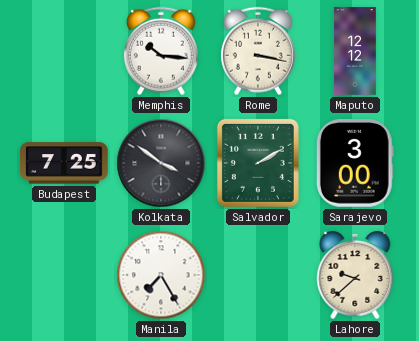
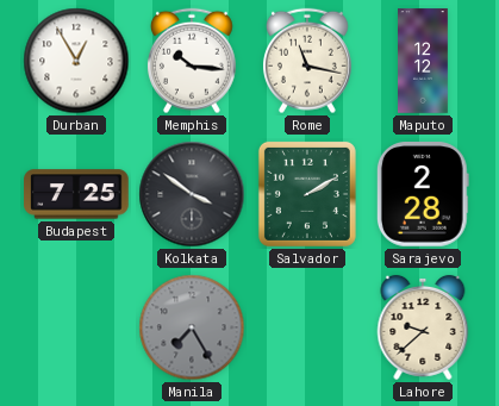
Durban: none -> 12:55
Rome: 3:17 -> 11:17
Sarajevo: 3:00 -> 2:28
Manila dial: white -> grey
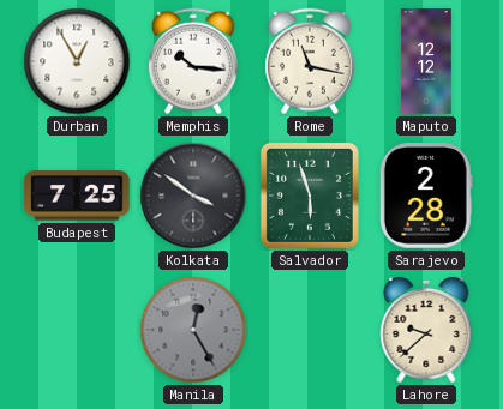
Salvador: 2:10 -> 5:57
Manila: 7:25 -> 12:25
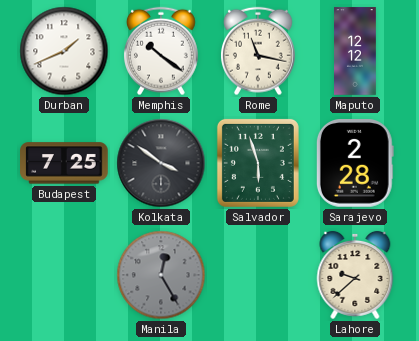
Durban: 12:55 -> 1:41
Memphis: 10:16 -> 10:21
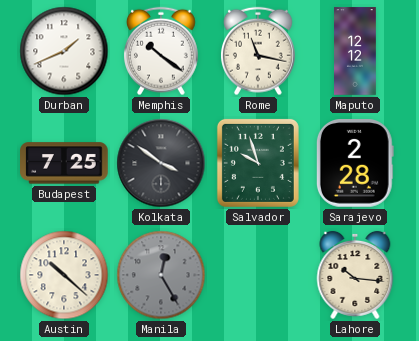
Salvador: 5:57 -> 9:57
Austin: none -> 10:22
Lahore: 9:38 -> 10:16
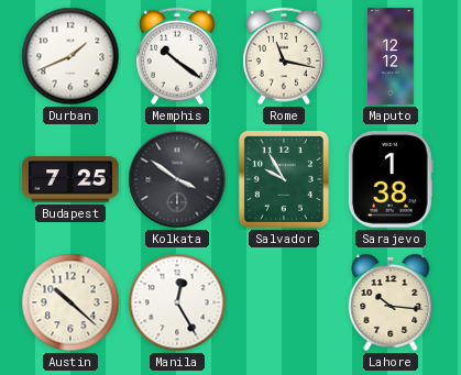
Salvador: 9:57 -> 9:55
Sarajevo: 2:28 -> 1:38
Manila dial: grey -> white
